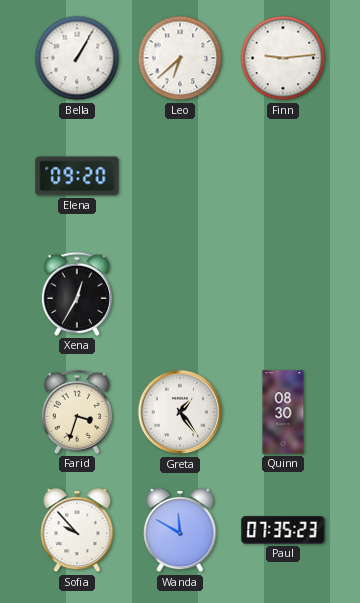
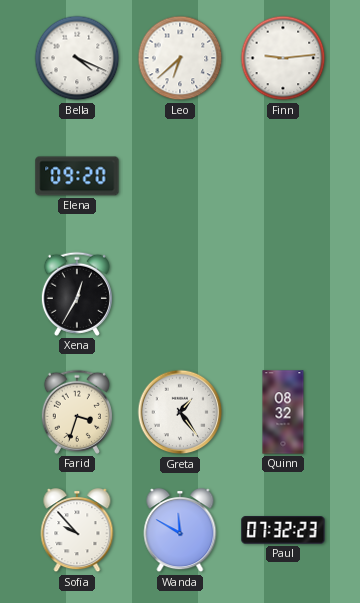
Bella: 1:05 -> 4:19
Quinn: 08:30 -> 08:32
Paul: 07:35 -> 07:32
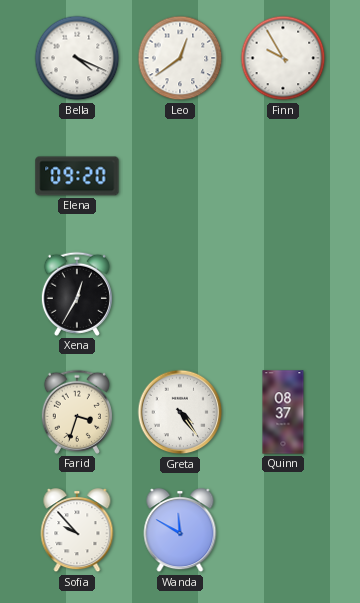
Leo: 6:38 -> 12:39
Finn: 9:14 -> 9:55
Greta: 1:24 -> 4:24
Quinn: 08:32 -> 08:37
Paul: 07:32 -> none
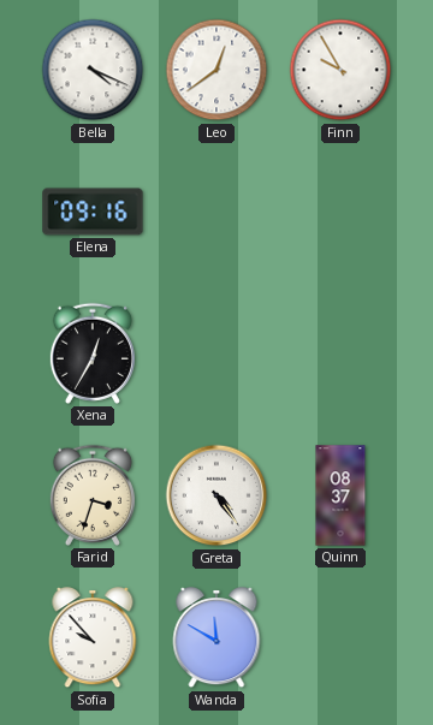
Elena: 09:20 -> 09:16
